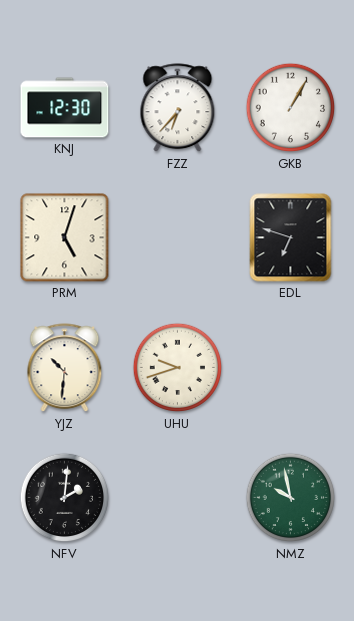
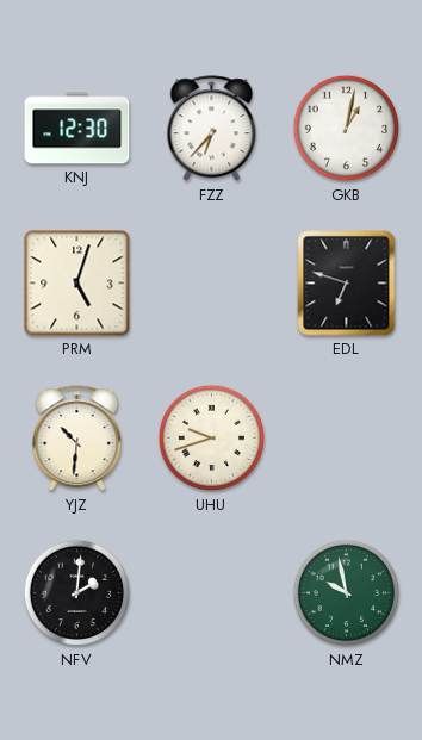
GKB: 1:05 -> 1:02
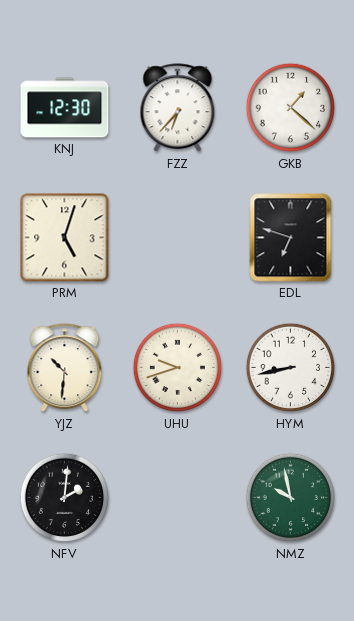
GKB: 1:02 -> 1:22
HYM: none -> 8:43
